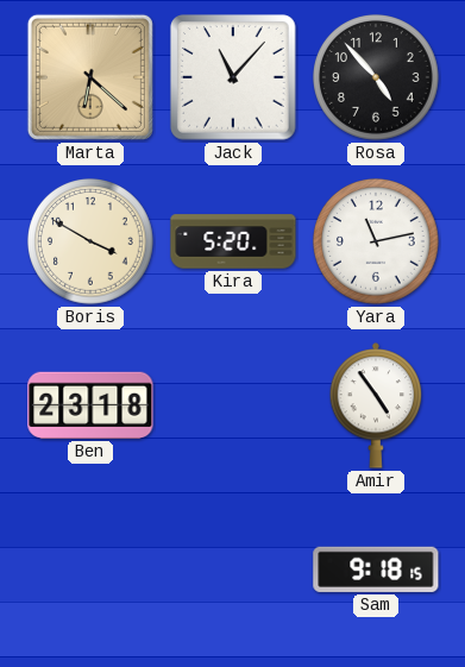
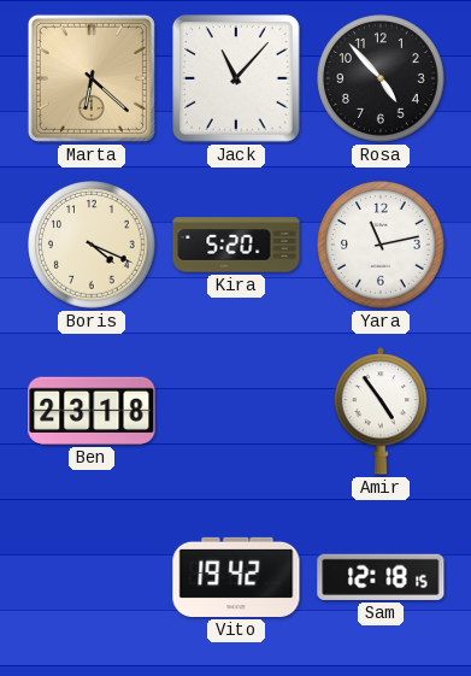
Boris: 3:50 -> 4:19
Vito: none -> 19:42
Sam: 9:18 -> 12:18
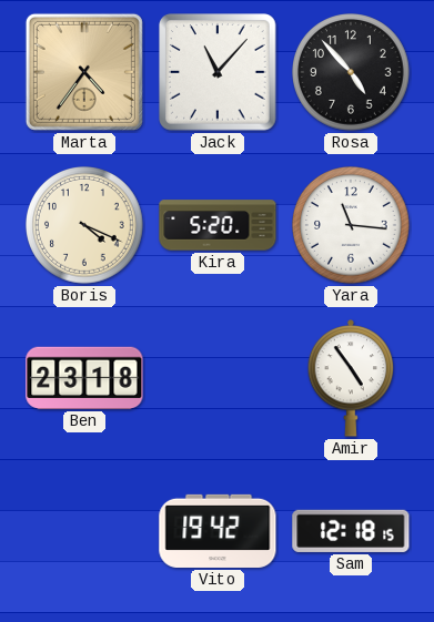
Marta: 6:22 -> 4:36
Yara: 11:13 -> 11:16
